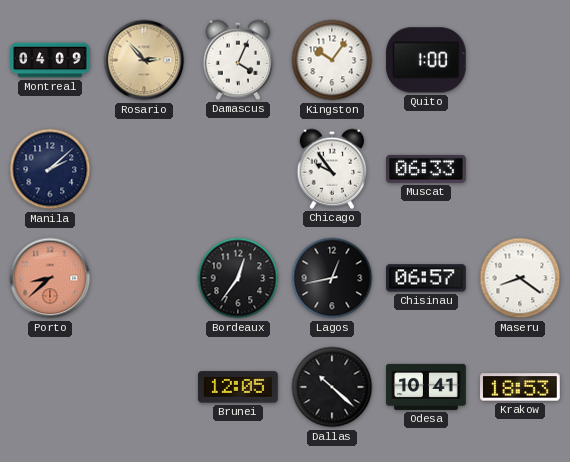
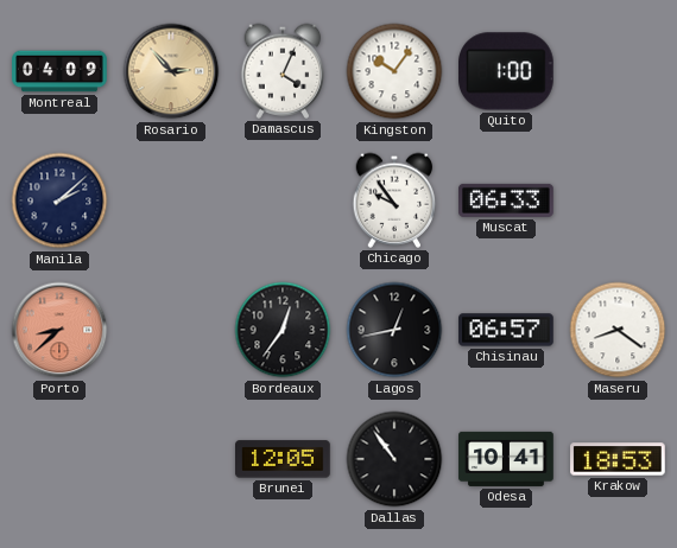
Dallas: 10:22 -> 10:54
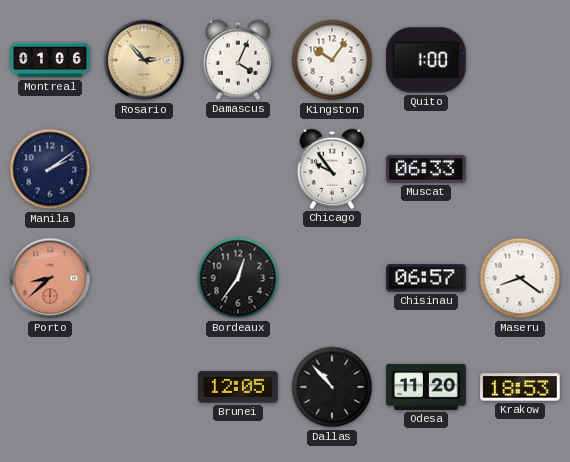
Montreal: 04:09 -> 01:06
Manila: 2:08 -> 2:09
Lagos: 12:43 -> none
Dallas: 10:54 -> 10:53
Odesa: 10:41 -> 11:20
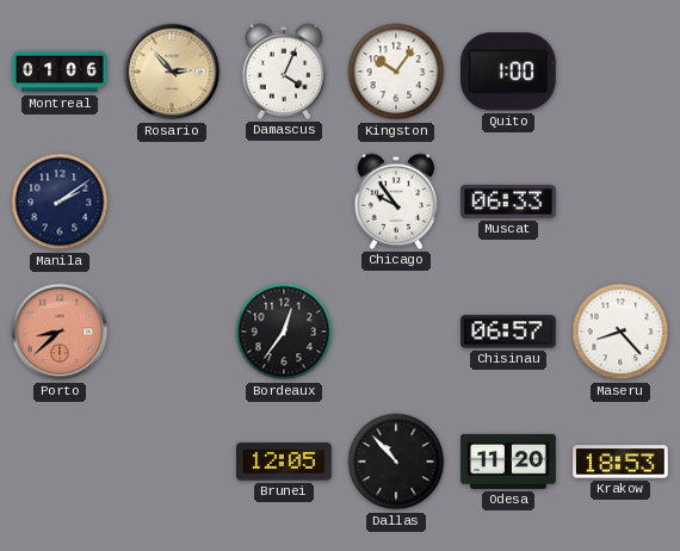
Maseru: 8:21 -> 8:23
